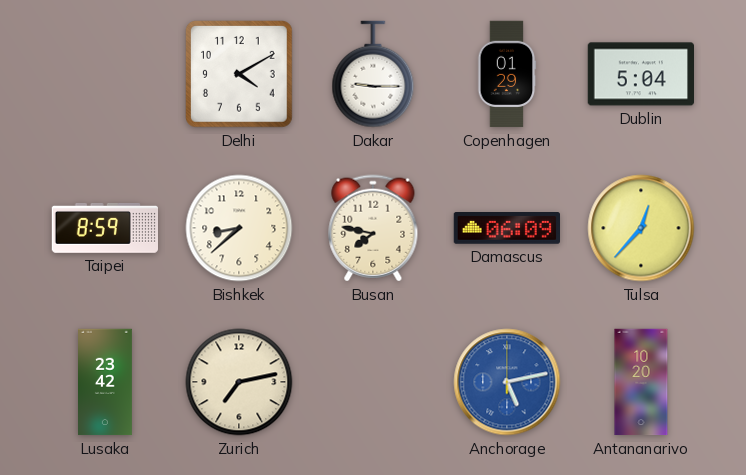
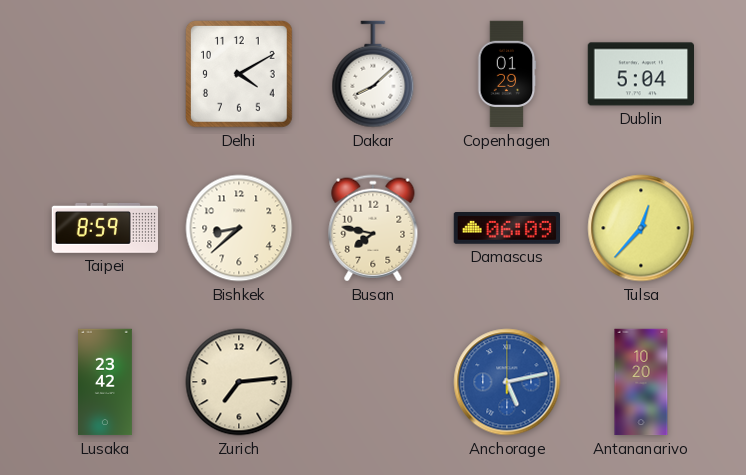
Dakar: 9:15 -> 8:08
Zurich: 7:13 -> 7:14
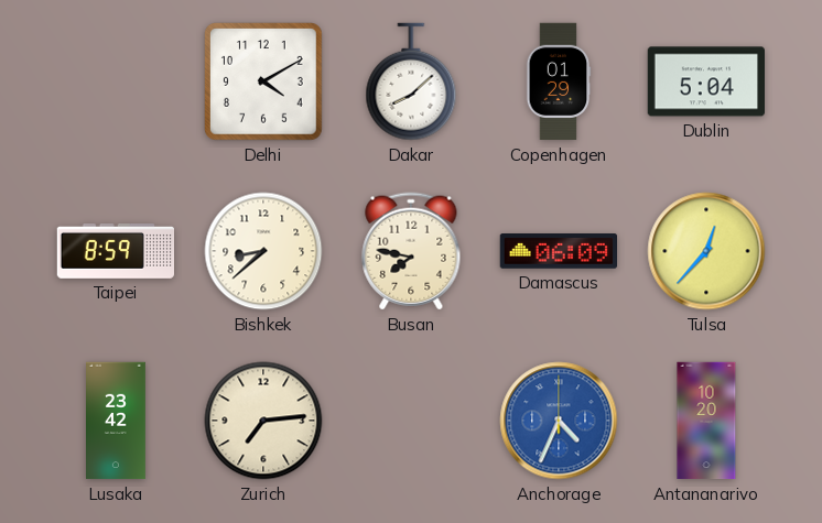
Anchorage: 5:13 -> 4:34
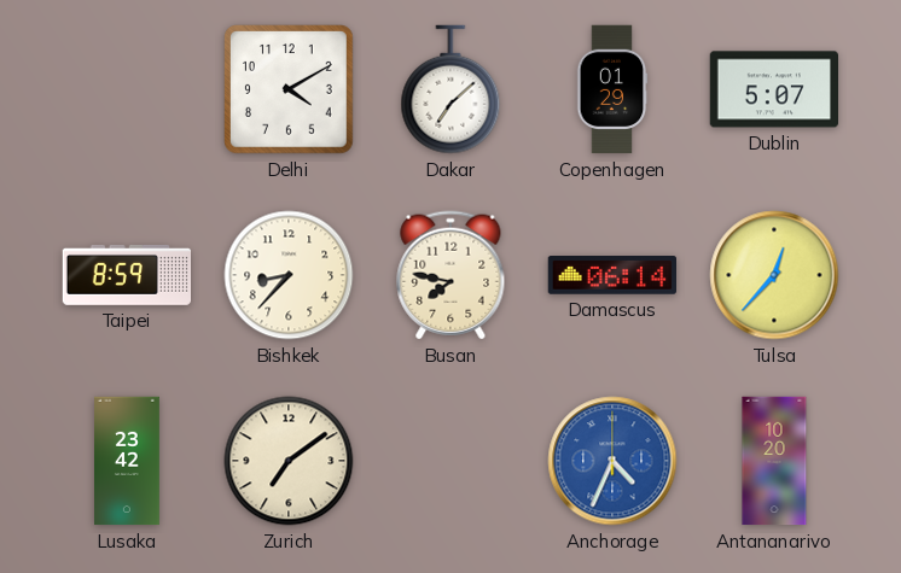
Dakar: 8:08 -> 7:08
Dublin: 5:04 -> 5:07
Bishkek: 8:38 -> 8:37
Damascus: 06:09 -> 06:14
Zurich: 7:14 -> 7:09
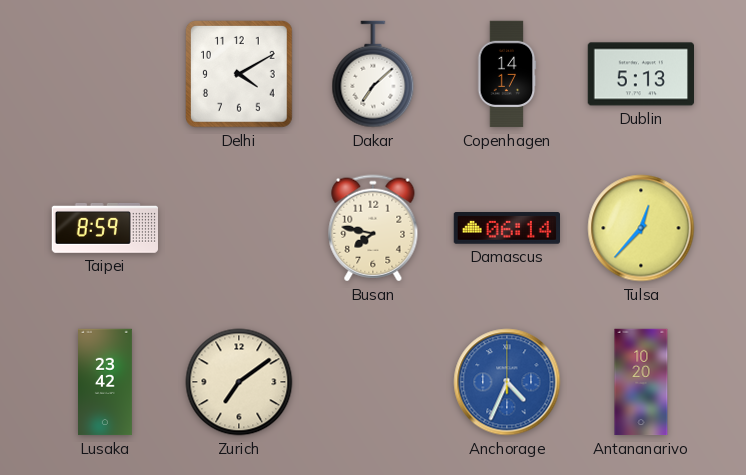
Copenhagen: 01:29 -> 14:17
Dublin: 5:07 -> 5:13
Bishkek: 8:37 -> none
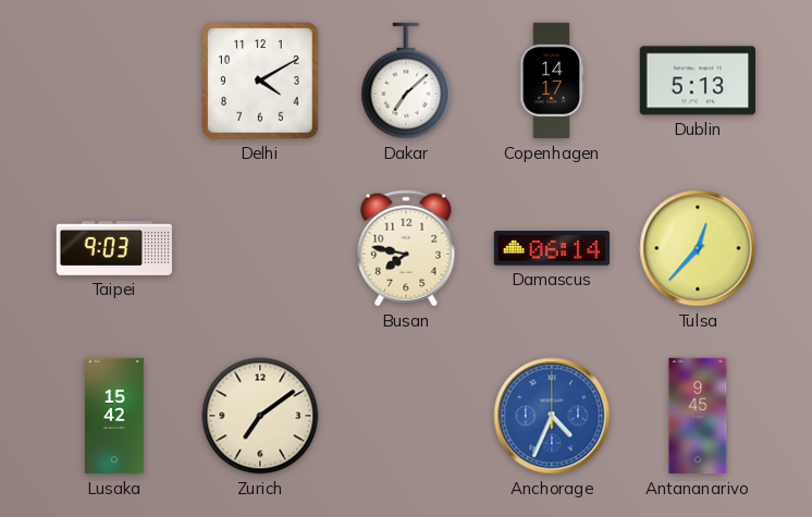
Taipei: 8:59 -> 9:03
Lusaka: 23:42 -> 15:42
Antananarivo: 10:20 -> 9:45
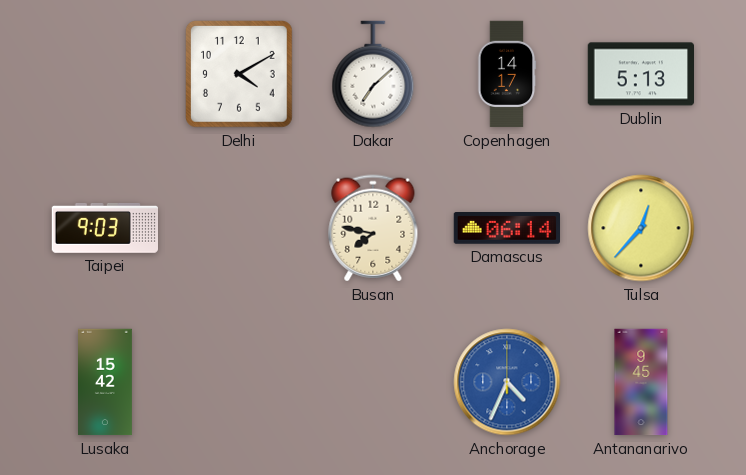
Zurich: 7:09 -> none
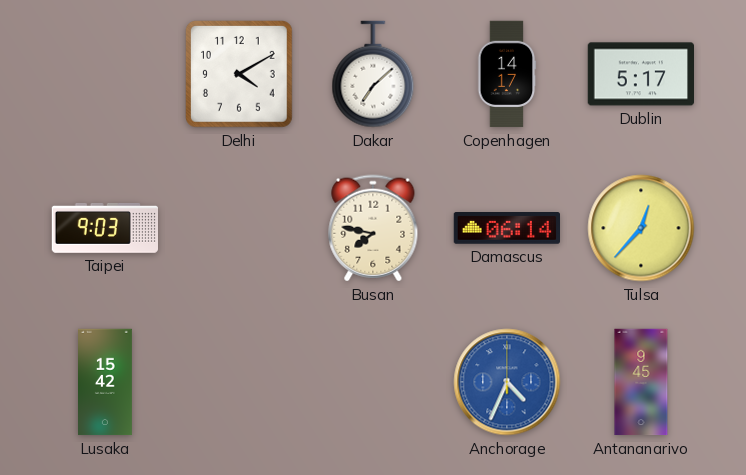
Dublin: 5:13 -> 5:17
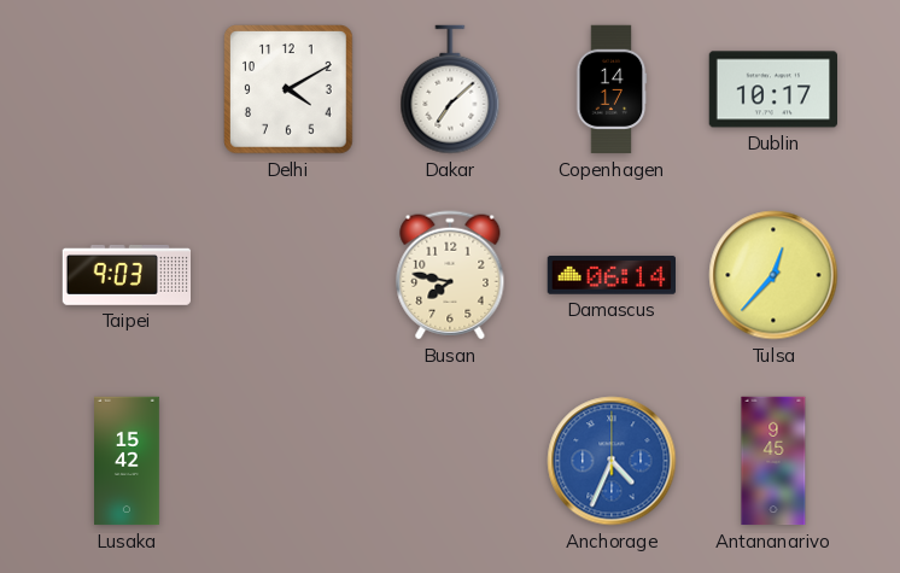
Dublin: 5:17 -> 10:17
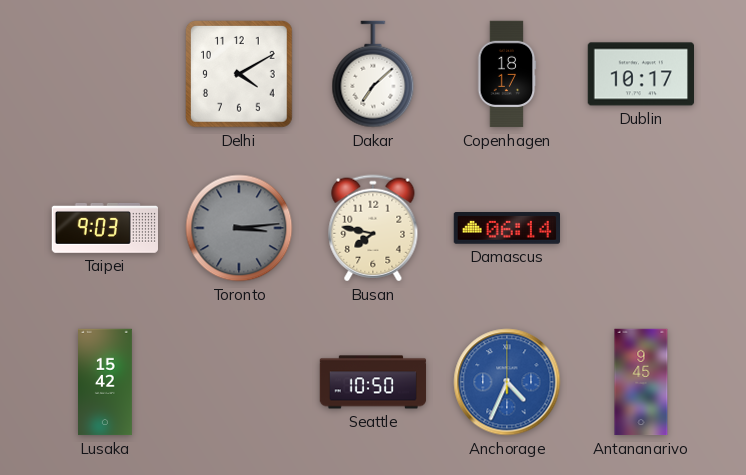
Copenhagen: 14:17 -> 18:17
Toronto: none -> 3:14
Tulsa: 12:37 -> none
Seattle: none -> 10:50
